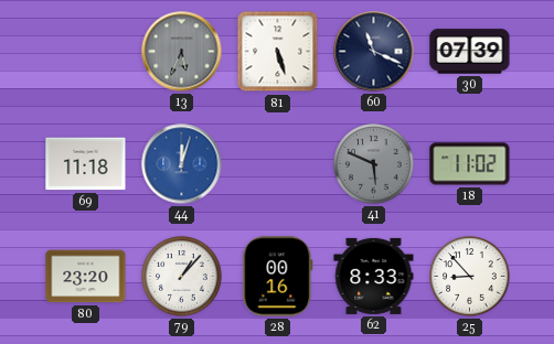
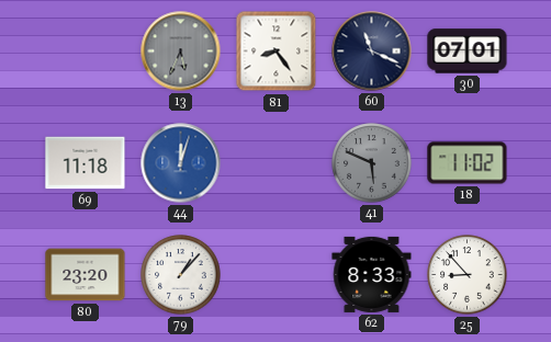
81: 5:27 -> 8:24
30: 07:39 -> 07:01
28: 00:16 -> none
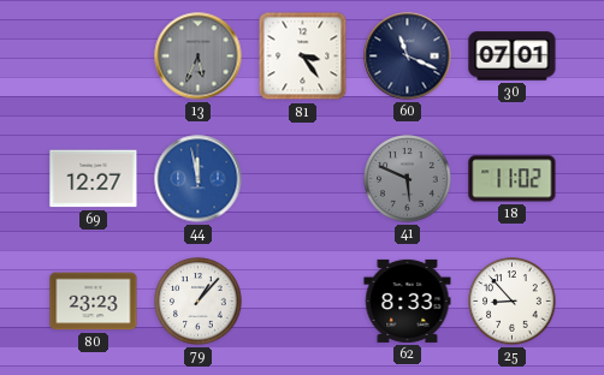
81: 8:24 -> 3:24
69: 11:18 -> 12:27
44: 12:03 -> 11:58
80: 23:20 -> 23:23
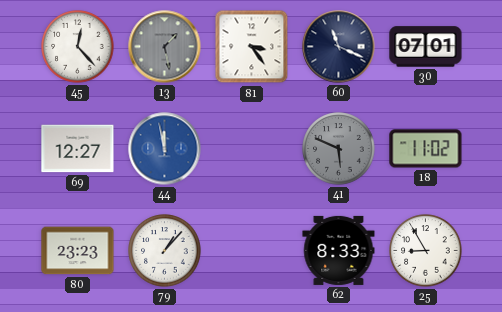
45: none -> 12:23
13: 5:34 -> 1:28
25: 8:53 -> 8:55
